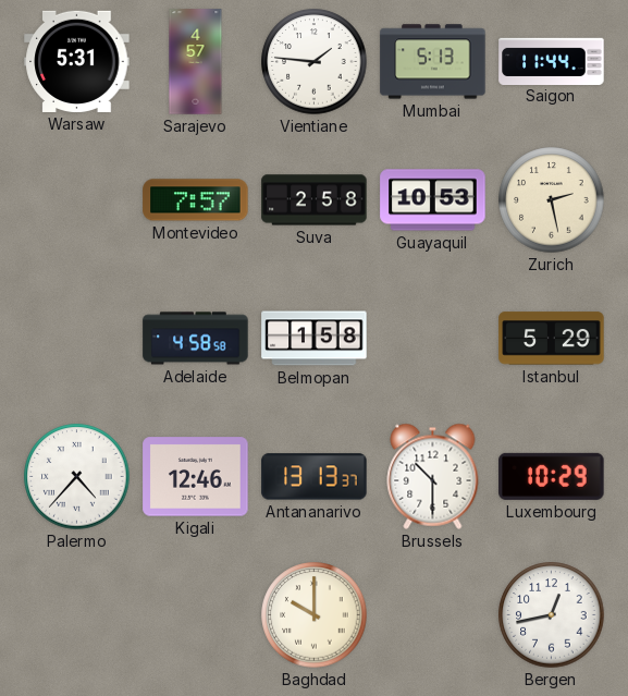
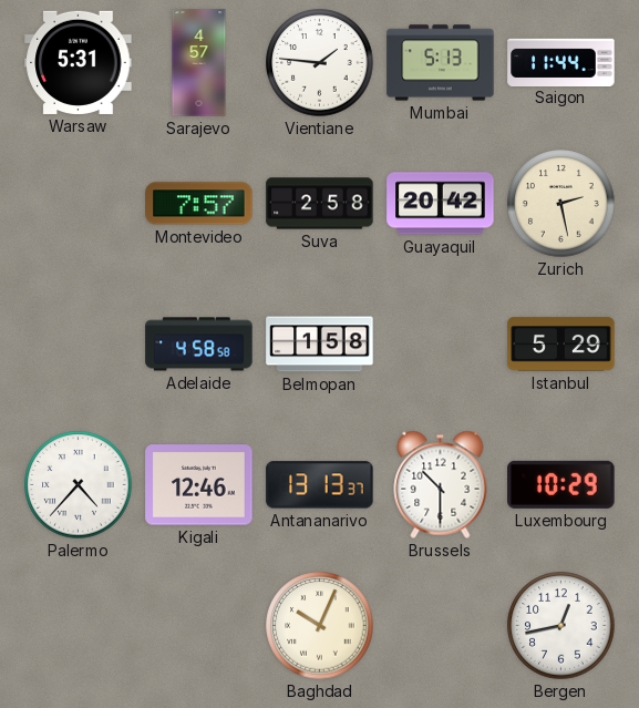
Guayaquil: 10:53 -> 20:42
Baghdad: 10:00 -> 10:04
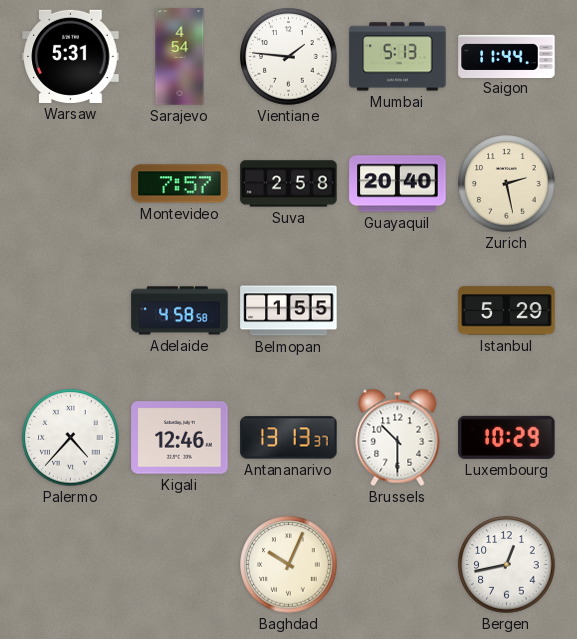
Sarajevo: 4:57 -> 4:54
Guayaquil: 20:42 -> 20:40
Belmopan: 1:58 -> 1:55
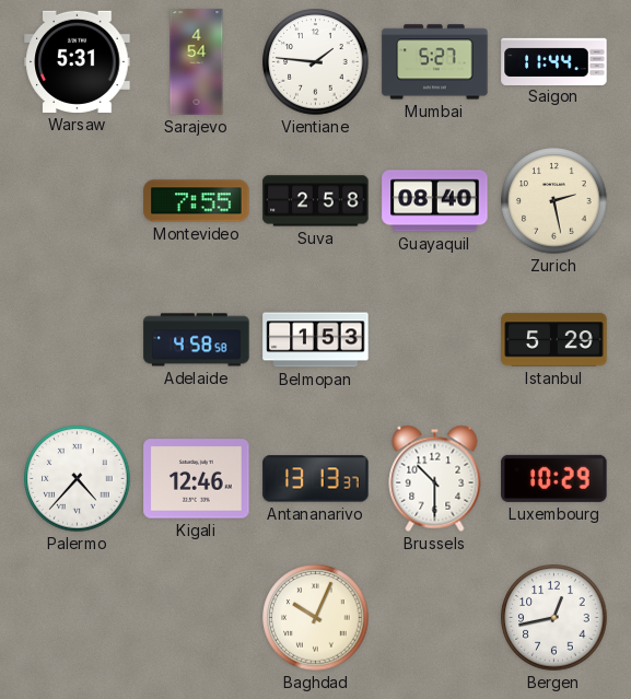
Mumbai: 5:13 -> 5:27
Montevideo: 7:57 -> 7:55
Guayaquil: 20:40 -> 08:40
Belmopan: 1:55 -> 1:53
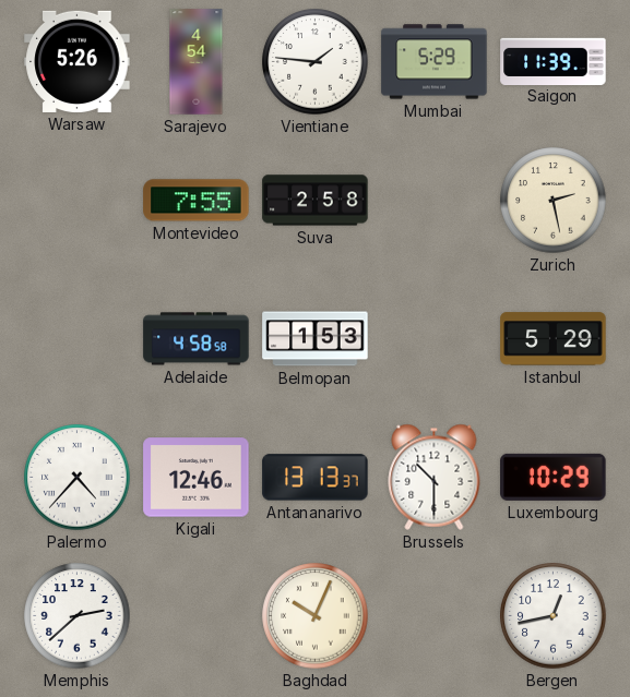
Warsaw: 5:31 -> 5:26
Mumbai: 5:27 -> 5:29
Saigon: 11:44 -> 11:39
Guayaquil: 08:40 -> none
Memphis: none -> 2:38
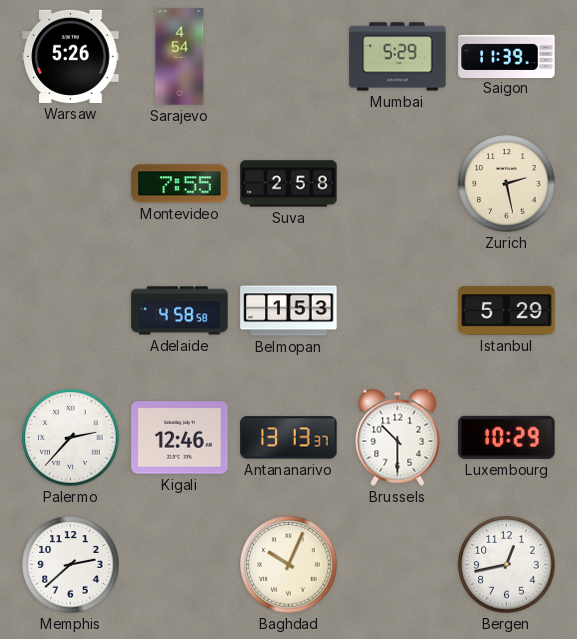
Vientiane: 1:46 -> none
Palermo: 4:37 -> 2:37
